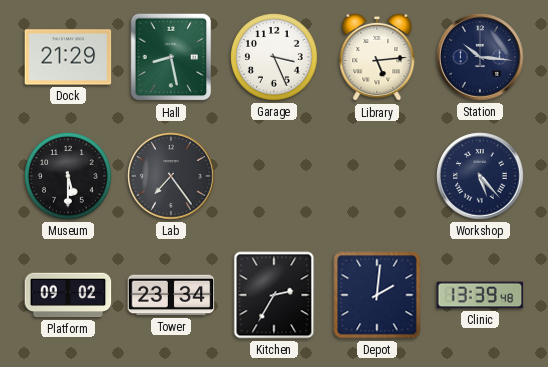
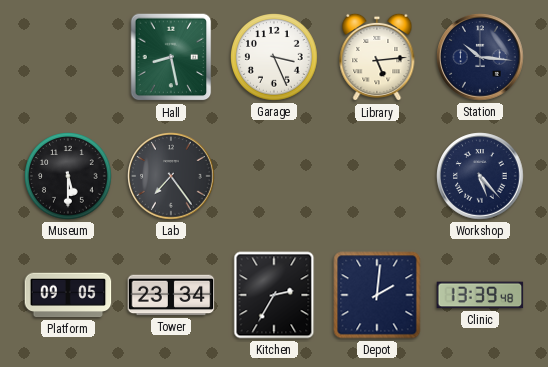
Dock: 21:29 -> none
Platform: 09:02 -> 09:05
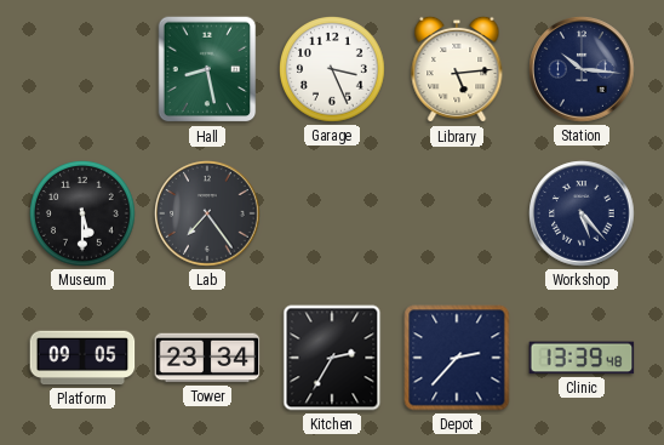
Depot: 2:01 -> 2:37
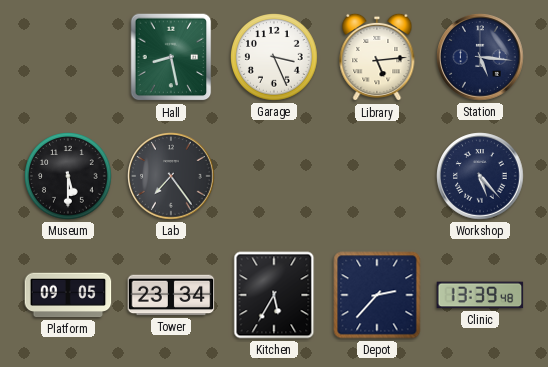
Station: 10:16 -> 5:16
Kitchen: 2:35 -> 5:35
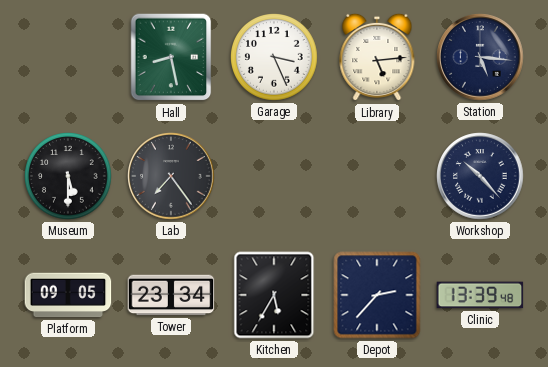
Workshop: 5:23 -> 10:23
